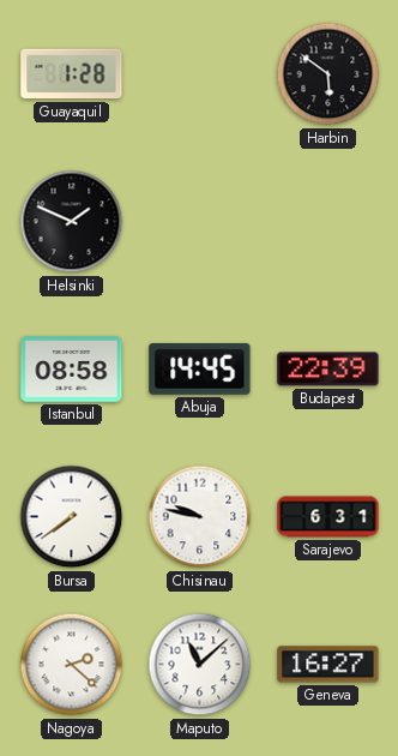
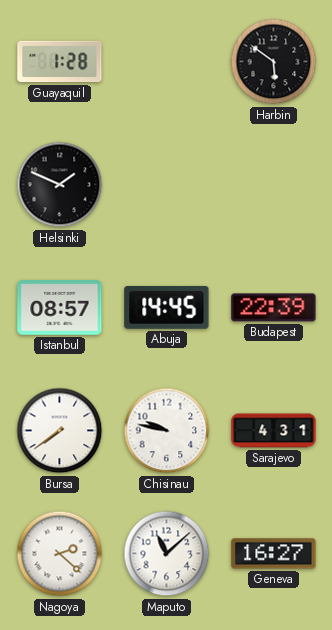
Istanbul: 08:58 -> 08:57
Sarajevo: 6:31 -> 4:31
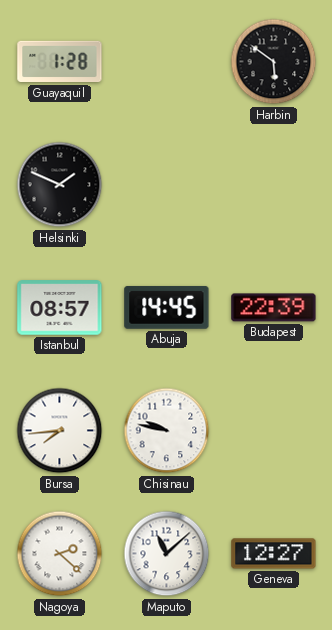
Bursa: 7:39 -> 7:44
Sarajevo: 4:31 -> none
Geneva: 16:27 -> 12:27
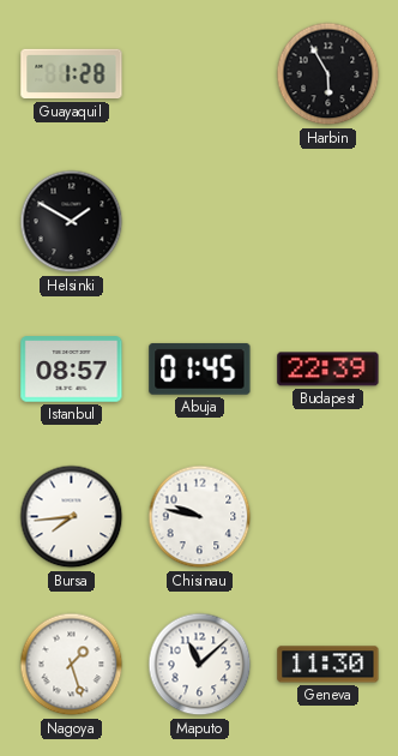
Harbin: 5:51 -> 5:55
Helsinki: 1:49 -> 1:50
Abuja: 14:45 -> 01:45
Nagoya: 2:22 -> 1:27
Geneva: 12:27 -> 11:30
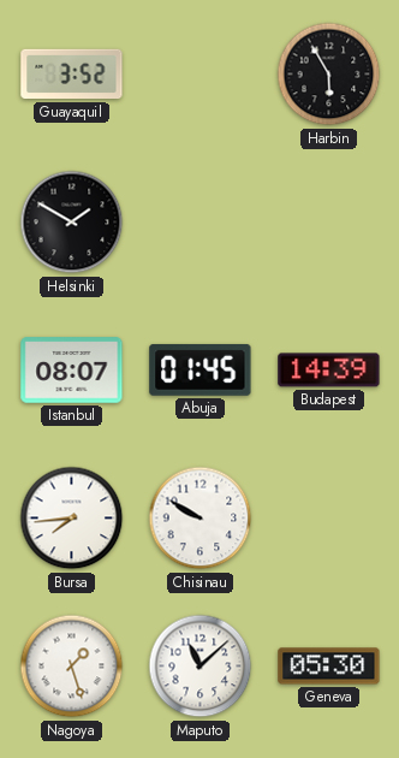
Guayaquil: 1:28 -> 3:52
Istanbul: 08:57 -> 08:07
Budapest: 22:39 -> 14:39
Chisinau: 9:47 -> 9:50
Geneva: 11:30 -> 05:30
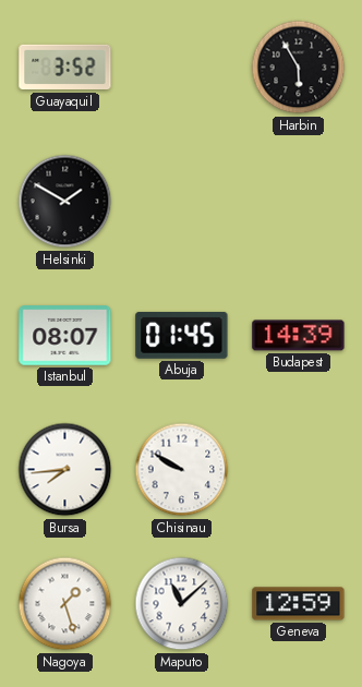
Geneva: 05:30 -> 12:59
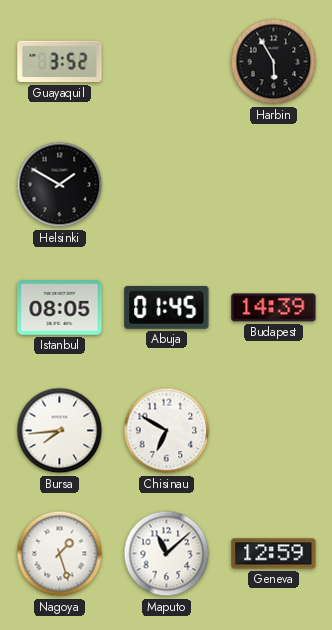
Istanbul: 08:07 -> 08:05
Chisinau: 9:50 -> 6:50
